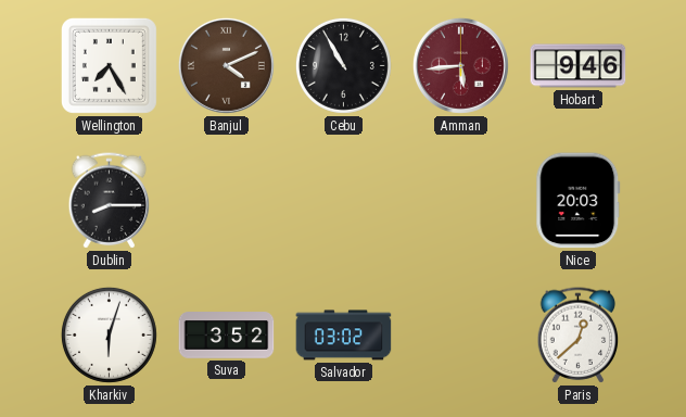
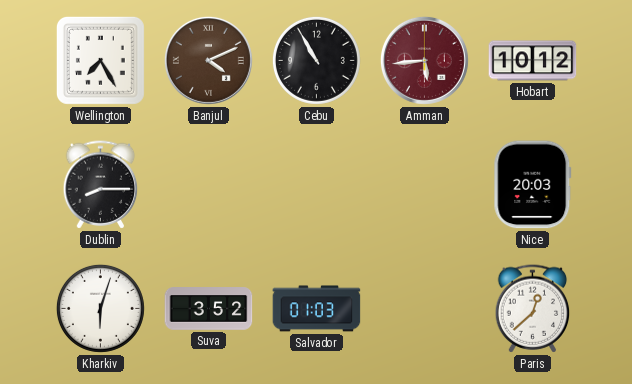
Hobart: 9:46 -> 10:12
Salvador: 03:02 -> 01:03
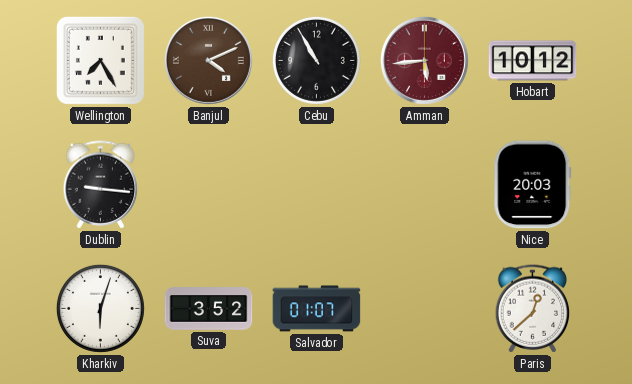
Dublin: 8:15 -> 9:16
Salvador: 01:03 -> 01:07
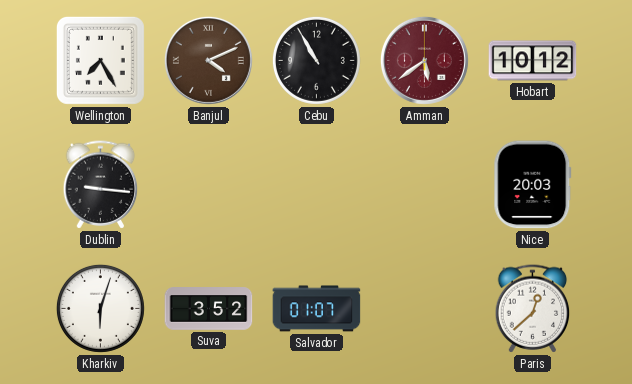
Amman: 5:44 -> 5:39
